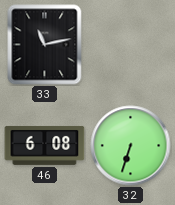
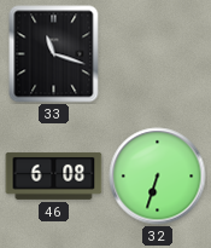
33: 11:13 -> 11:18
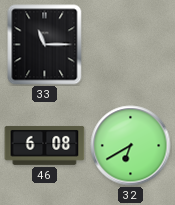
33: 11:18 -> 11:15
32: 6:33 -> 6:40
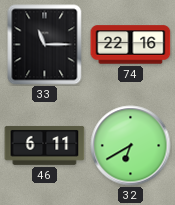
74: none -> 22:16
46: 6:08 -> 6:11
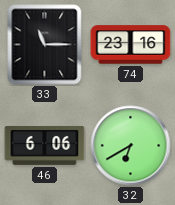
74: 22:16 -> 23:16
46: 6:11 -> 6:06
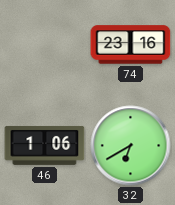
33: 11:15 -> none
46: 6:06 -> 1:06
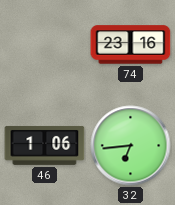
32: 6:40 -> 6:44
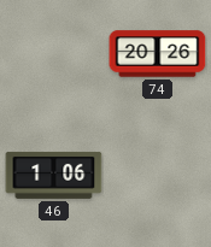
74: 23:16 -> 20:26
32: 6:44 -> none
